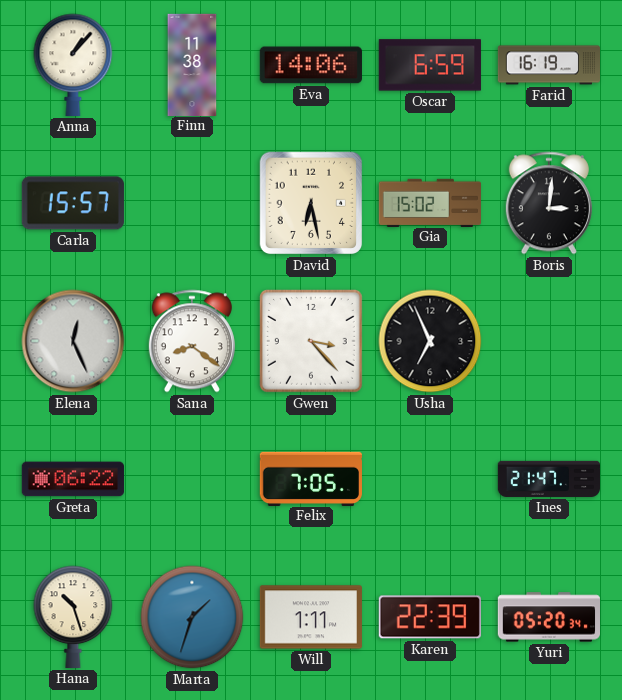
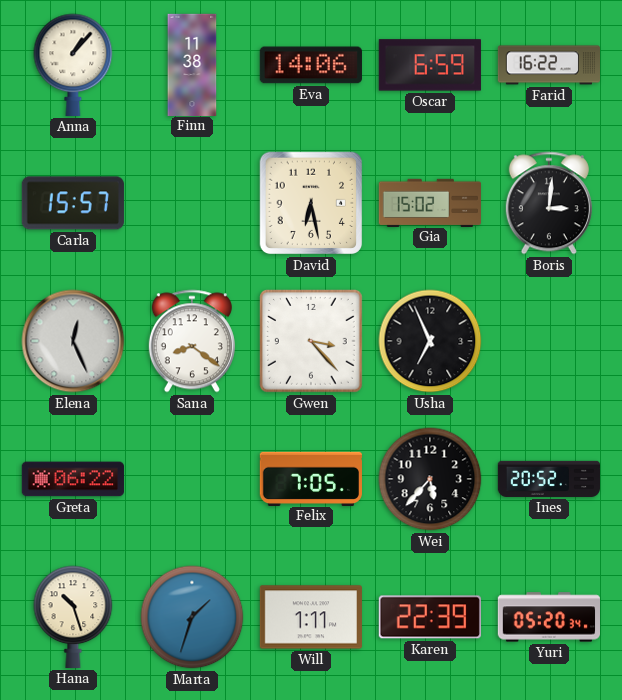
Farid: 16:19 -> 16:22
Wei: none -> 5:37
Ines: 21:47 -> 20:52
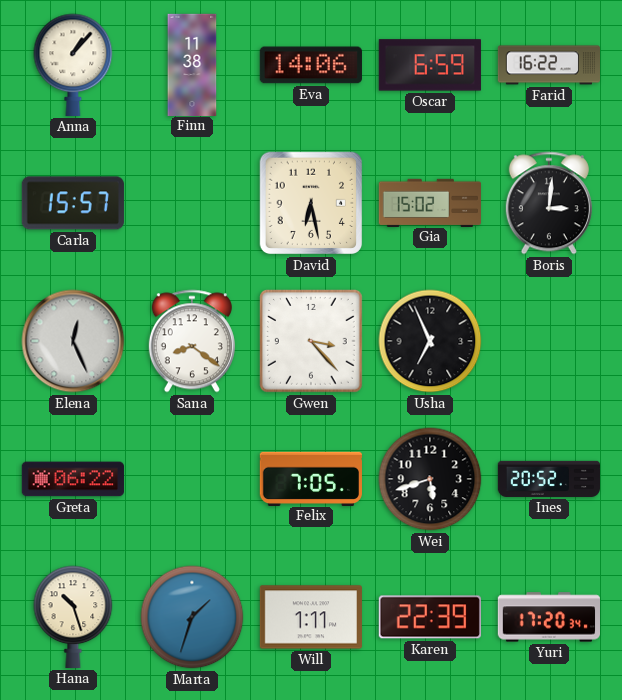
Wei: 5:37 -> 5:42
Yuri: 05:20 -> 17:20
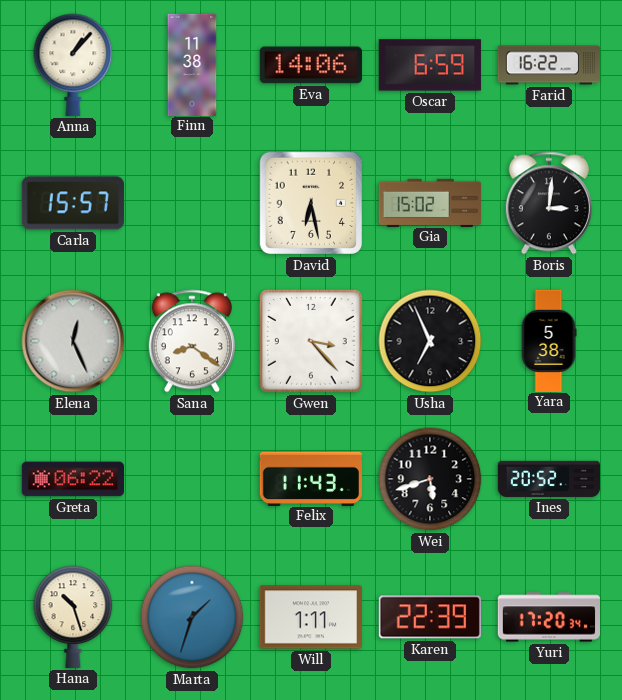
Yara: none -> 5:38
Felix: 7:05 -> 11:43
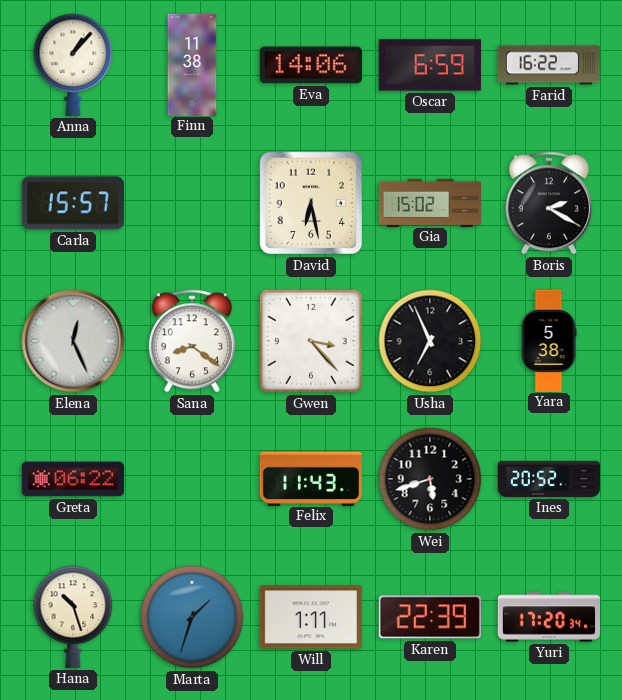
Boris: 3:01 -> 2:20
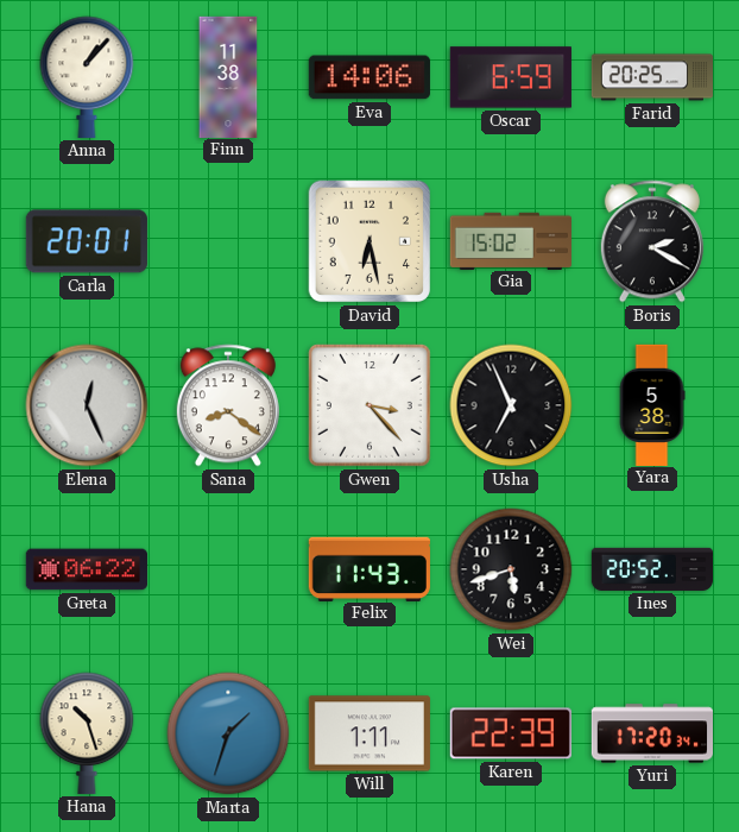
Farid: 16:22 -> 20:25
Carla: 15:57 -> 20:01
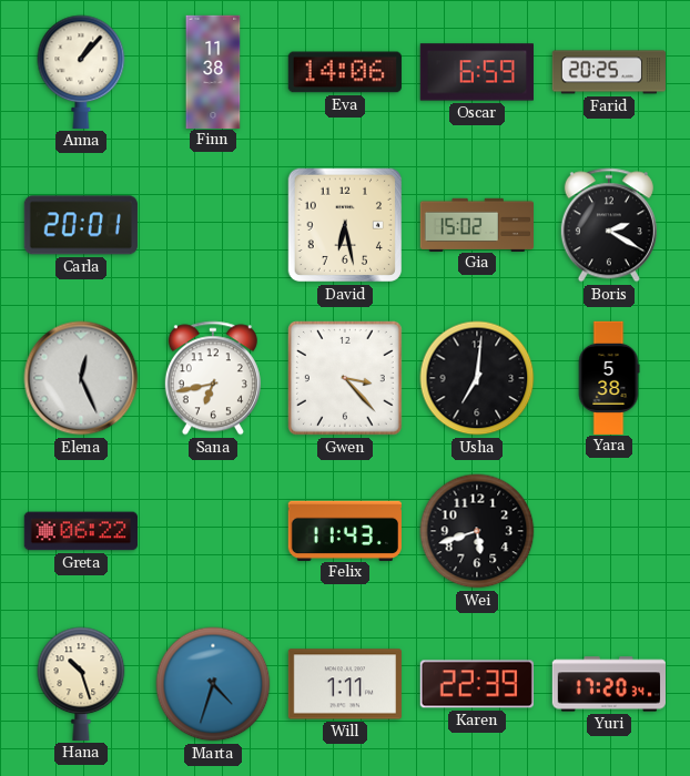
Sana: 8:21 -> 6:43
Usha: 6:56 -> 7:01
Ines: 20:52 -> none
Marta: 1:33 -> 4:33
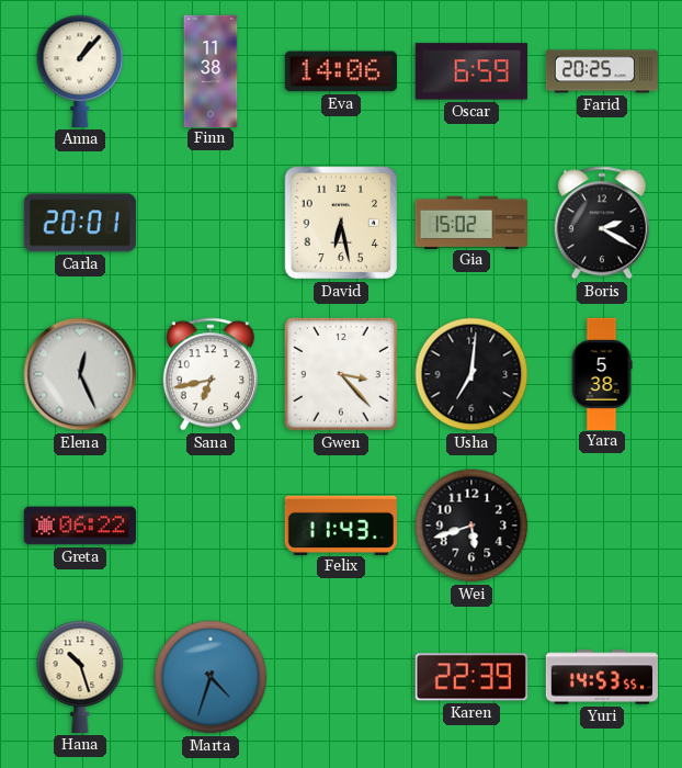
Will: 1:11 -> none
Yuri: 17:20 -> 14:53
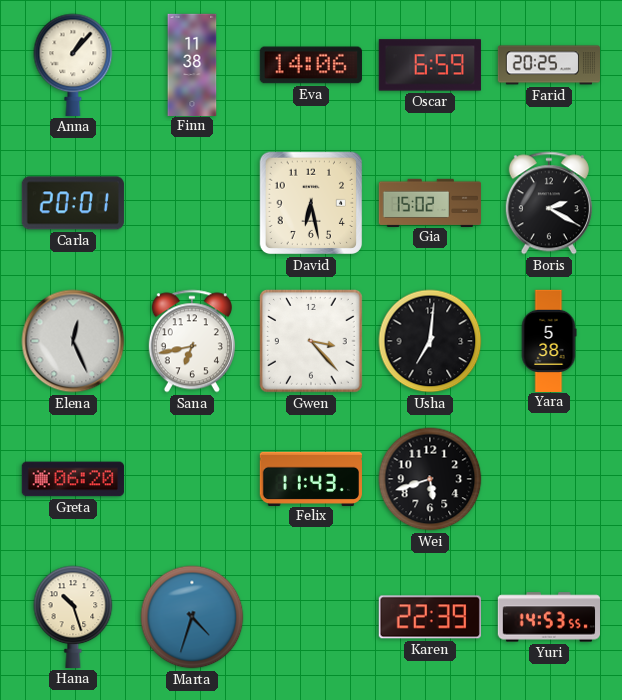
Greta: 06:22 -> 06:20
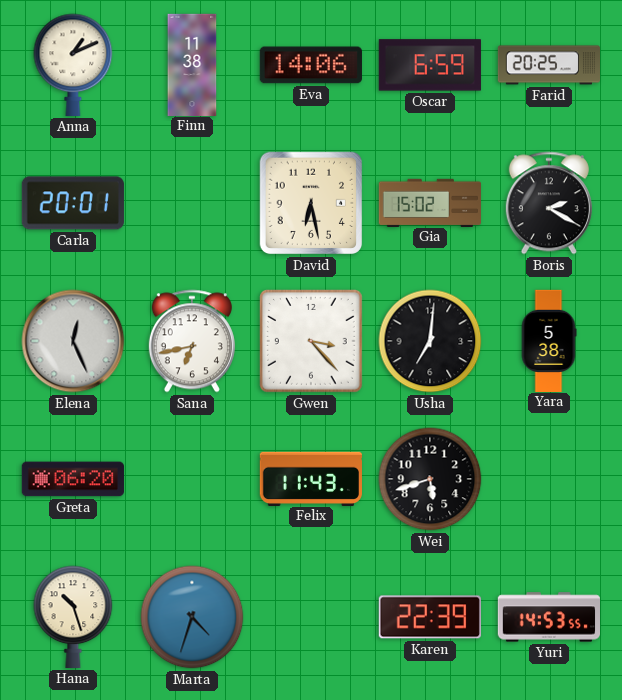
Anna: 1:07 -> 1:11
